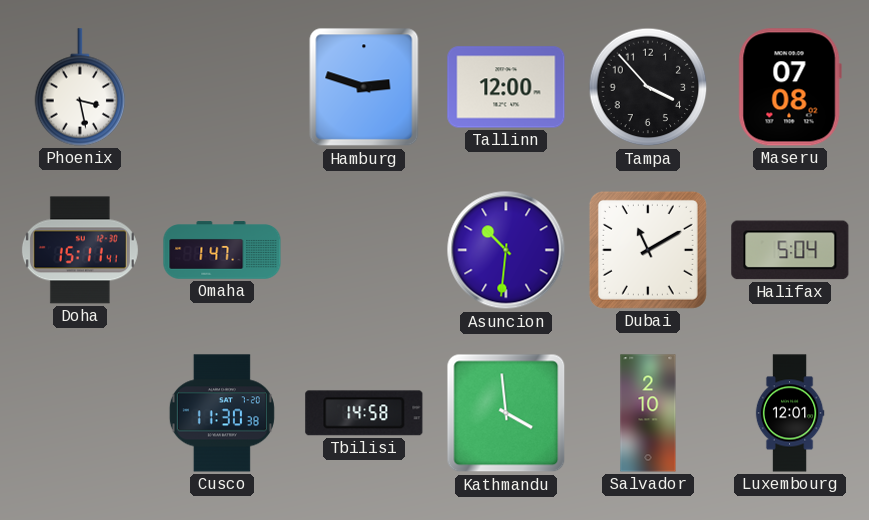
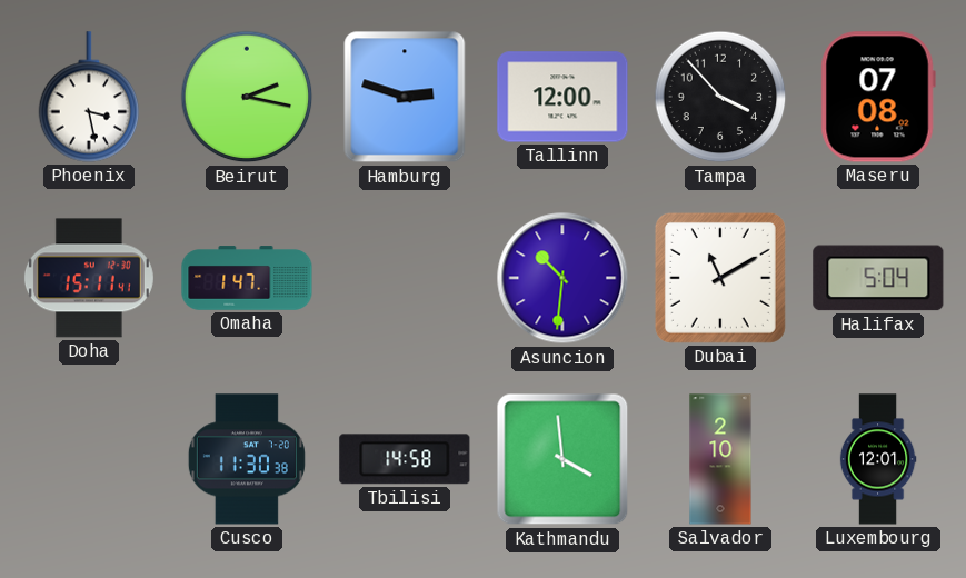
Beirut: none -> 2:17
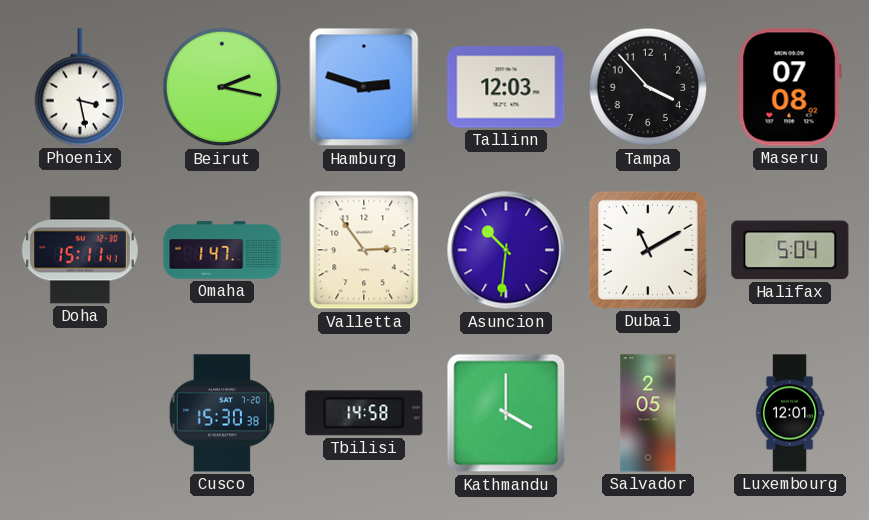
Tallinn: 12:00 -> 12:03
Valletta: none -> 2:54
Cusco: 11:30 -> 15:30
Kathmandu: 3:59 -> 4:00
Salvador: 2:10 -> 2:05
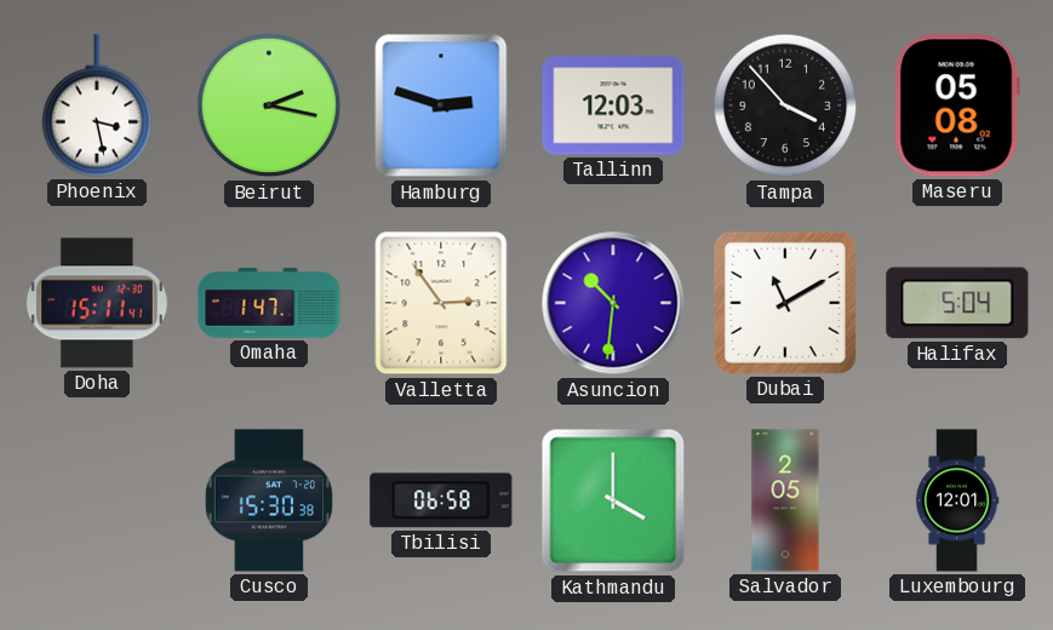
Maseru: 07:08 -> 05:08
Tbilisi: 14:58 -> 06:58
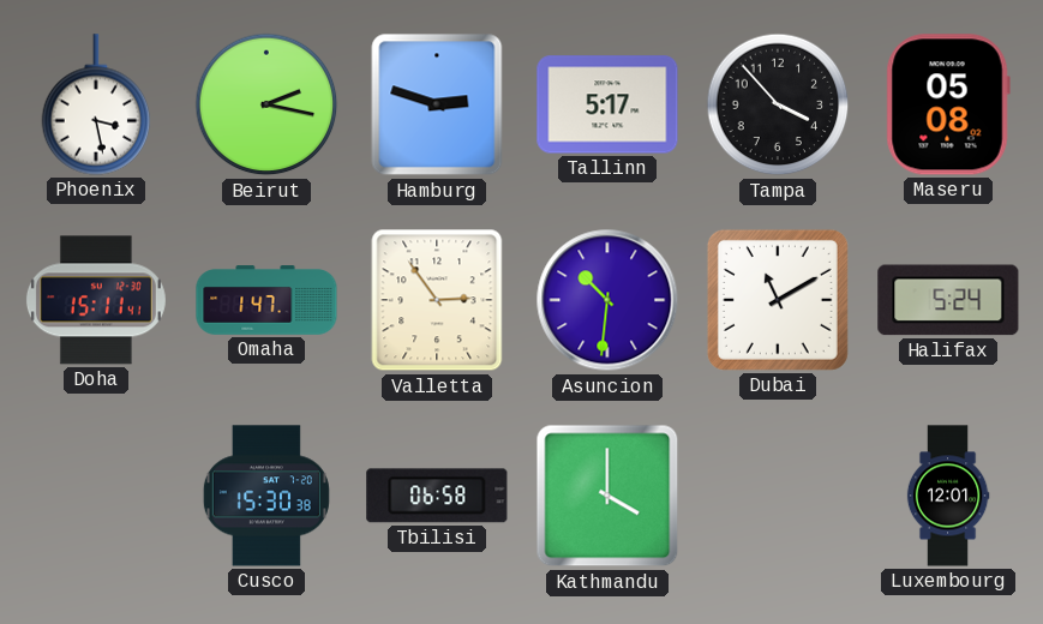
Tallinn: 12:03 -> 5:17
Halifax: 5:04 -> 5:24
Salvador: 2:05 -> none
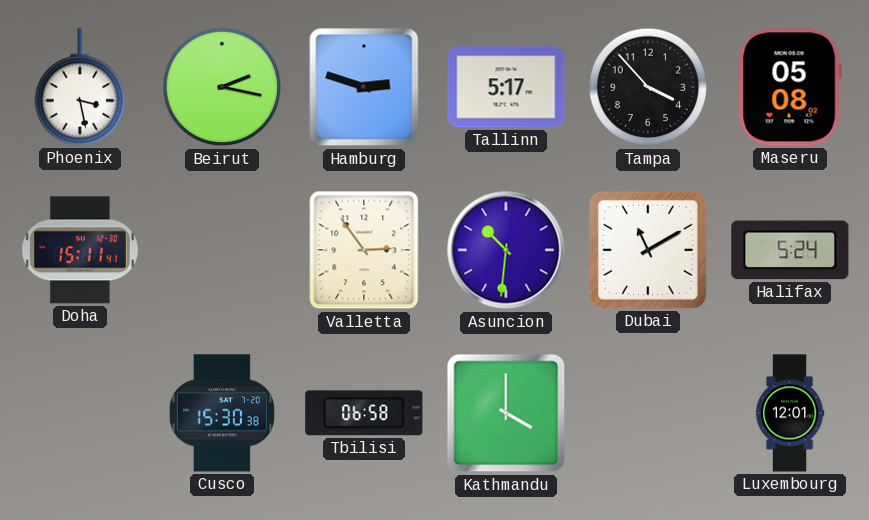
Omaha: 1:47 -> none
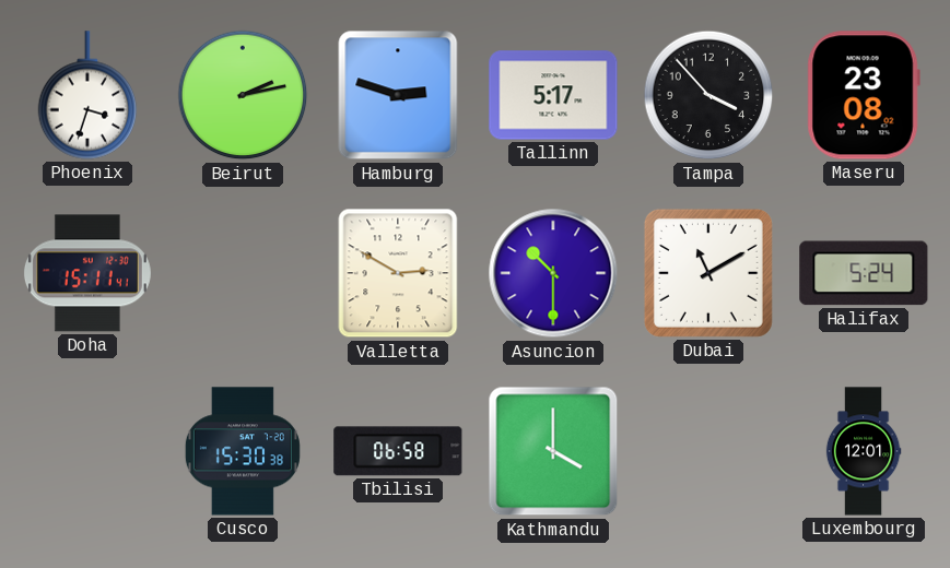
Phoenix: 3:28 -> 3:33
Beirut: 2:17 -> 2:13
Maseru: 05:08 -> 23:08
Valletta: 2:54 -> 2:50
Asuncion: 10:31 -> 10:30
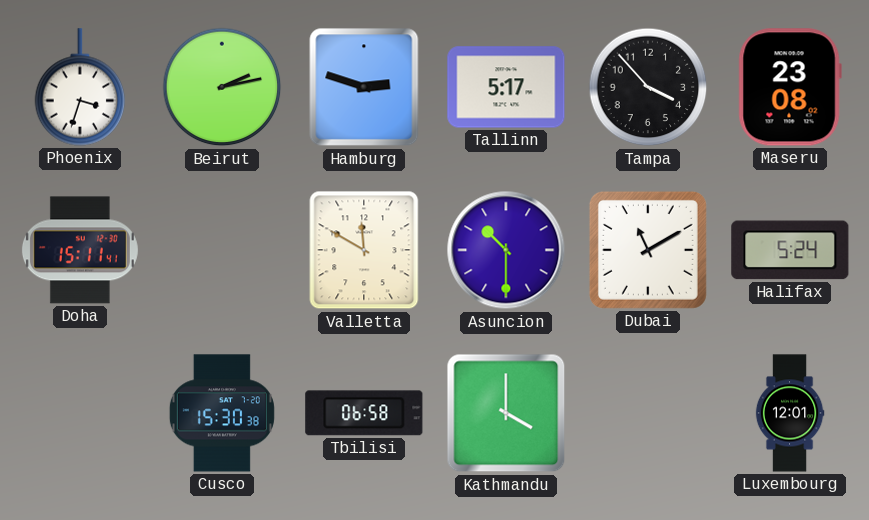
Valletta: 2:50 -> 11:50
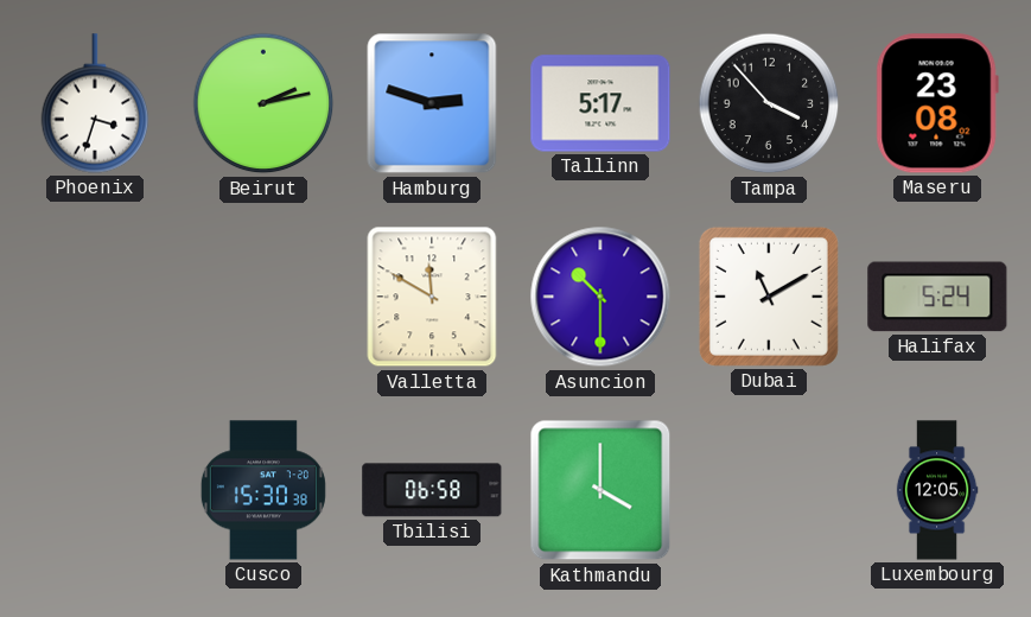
Doha: 15:11 -> none
Luxembourg: 12:01 -> 12:05
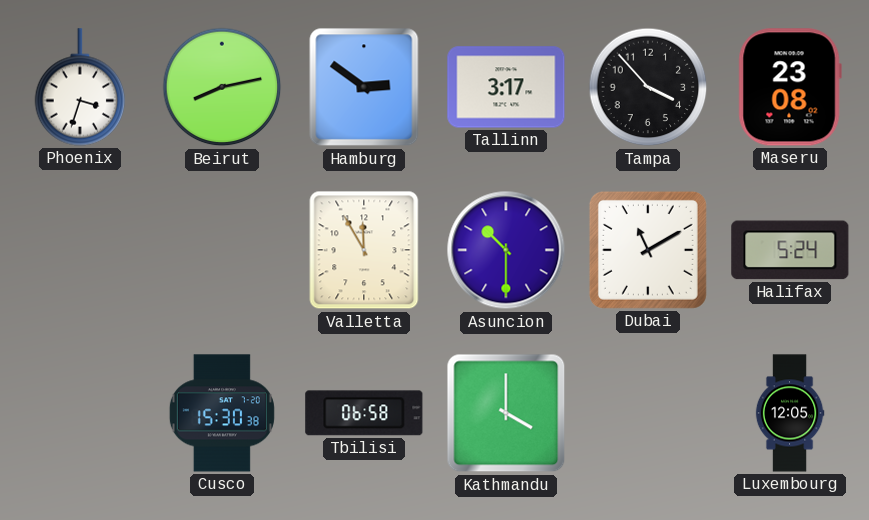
Beirut: 2:13 -> 8:13
Hamburg: 2:48 -> 2:51
Tallinn: 5:17 -> 3:17
Valletta: 11:50 -> 11:55
